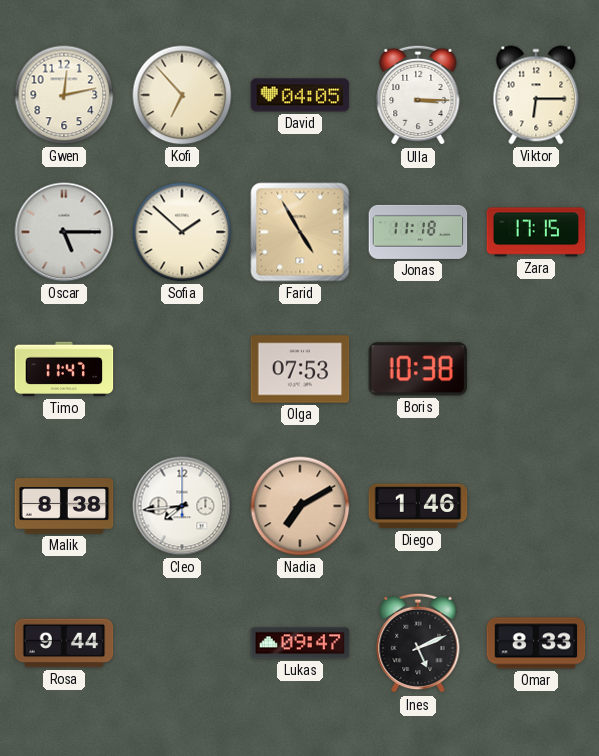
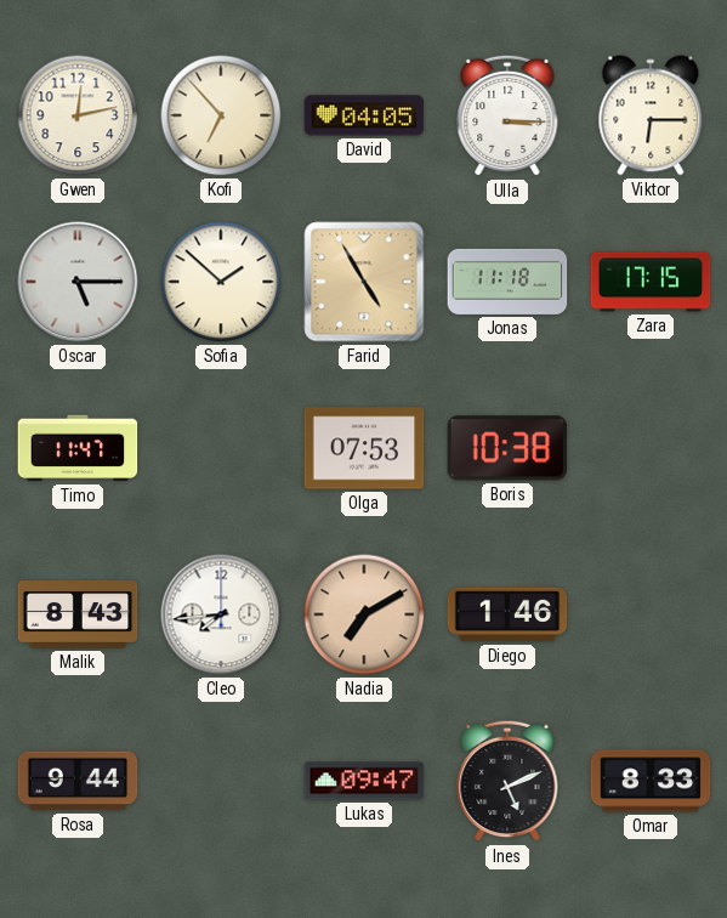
Malik: 8:38 -> 8:43
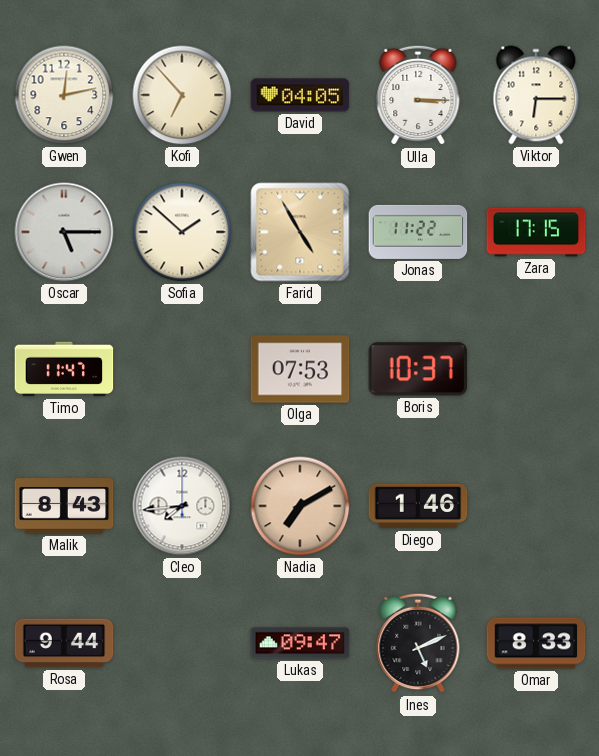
Jonas: 11:18 -> 11:22
Boris: 10:38 -> 10:37
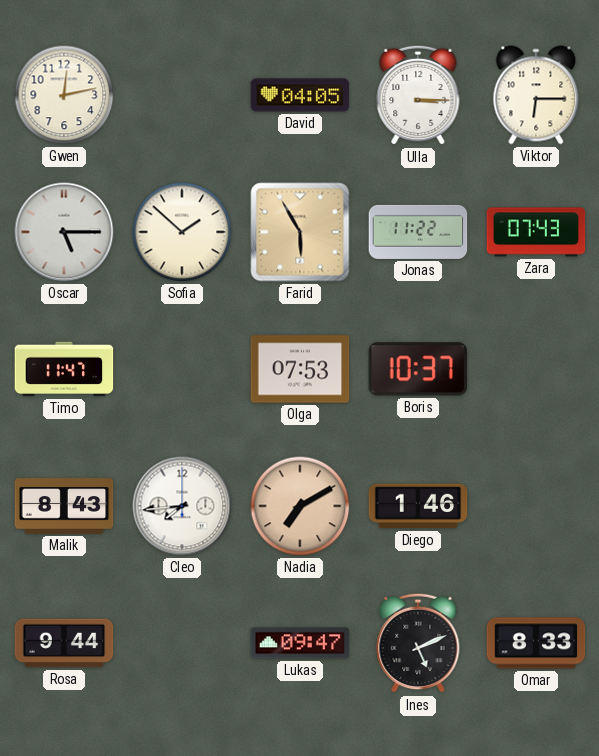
Kofi: 6:53 -> none
Farid: 4:55 -> 5:55
Zara: 17:15 -> 07:43
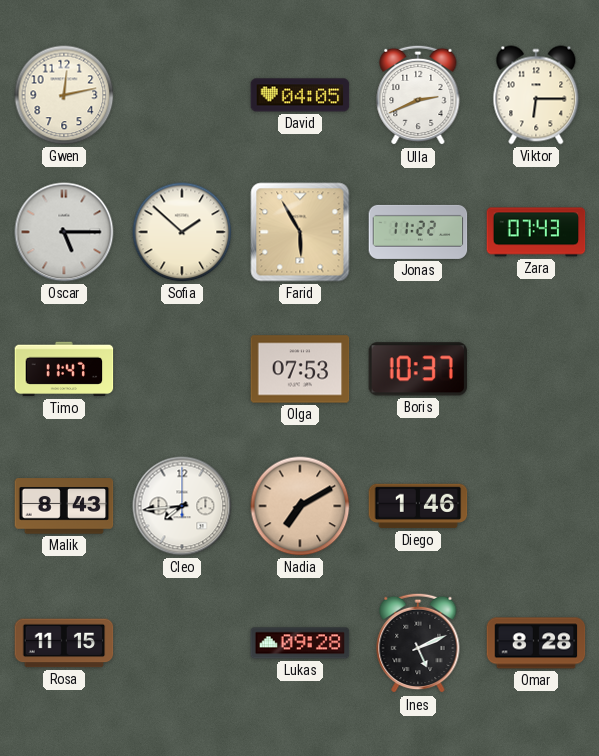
Ulla: 3:15 -> 2:41
Rosa: 9:44 -> 11:15
Lukas: 09:47 -> 09:28
Omar: 8:33 -> 8:28
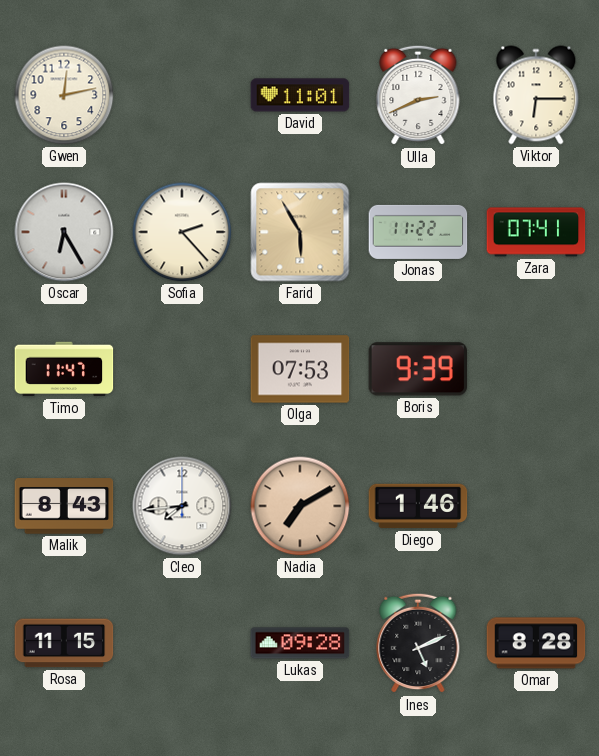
David: 04:05 -> 11:01
Oscar: 5:15 -> 6:25
Sofia: 1:52 -> 2:23
Zara: 07:43 -> 07:41
Boris: 10:37 -> 9:39
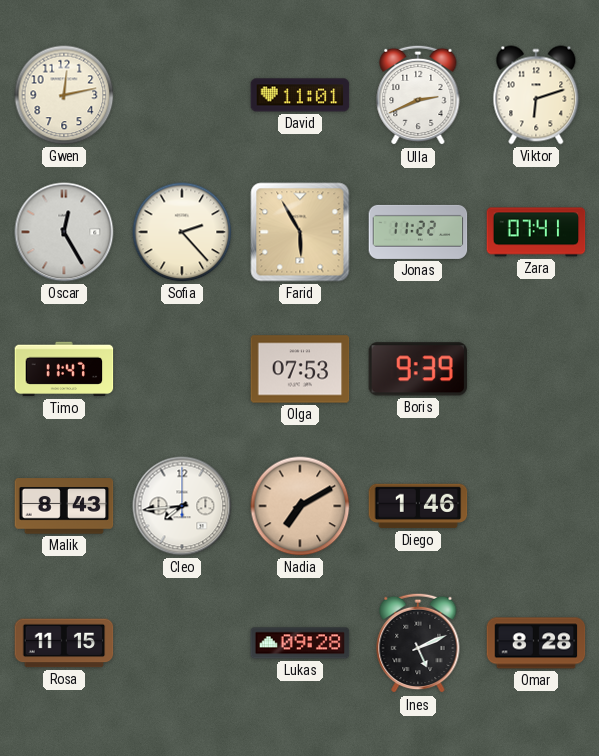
Viktor: 6:15 -> 6:12
Oscar: 6:25 -> 12:25
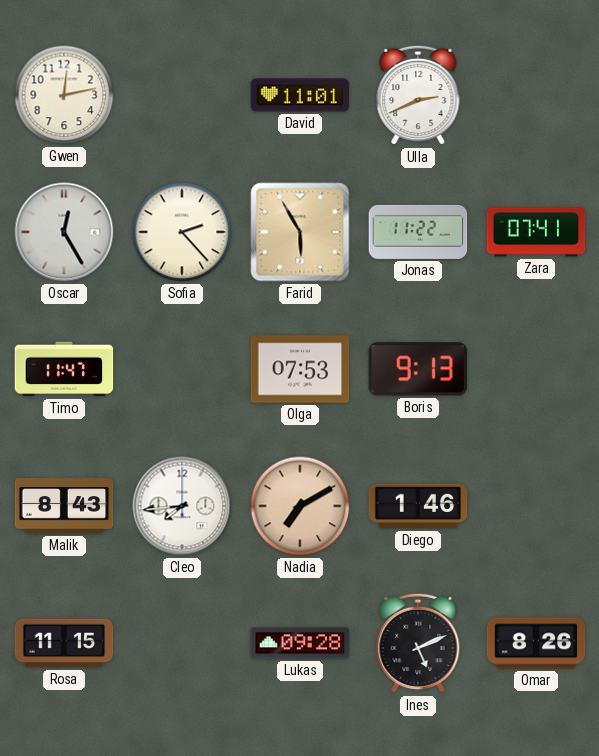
Viktor: 6:12 -> none
Boris: 9:39 -> 9:13
Omar: 8:28 -> 8:26
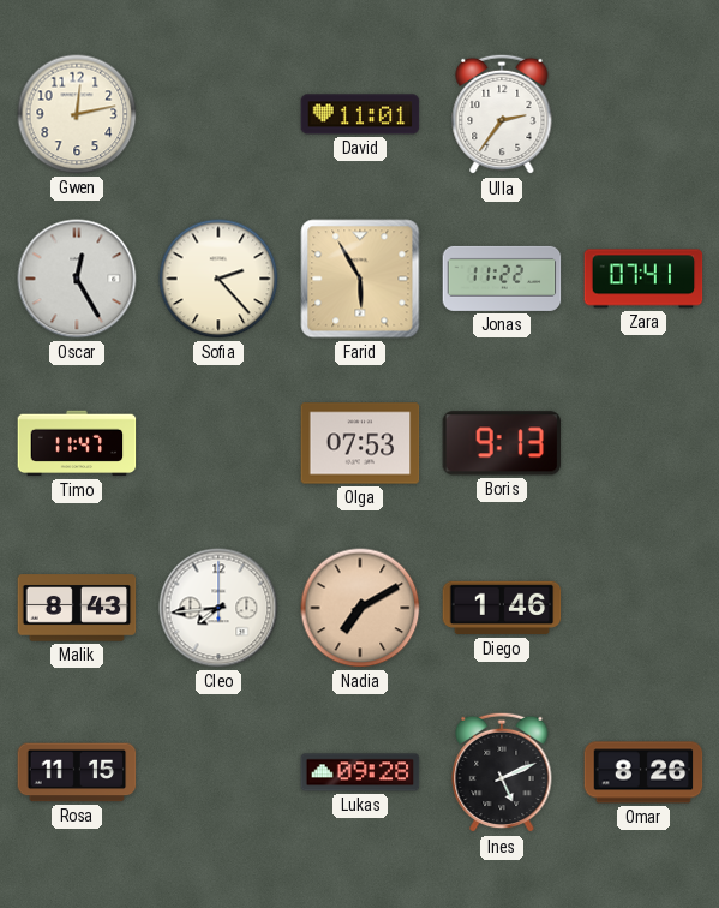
Ulla: 2:41 -> 2:36
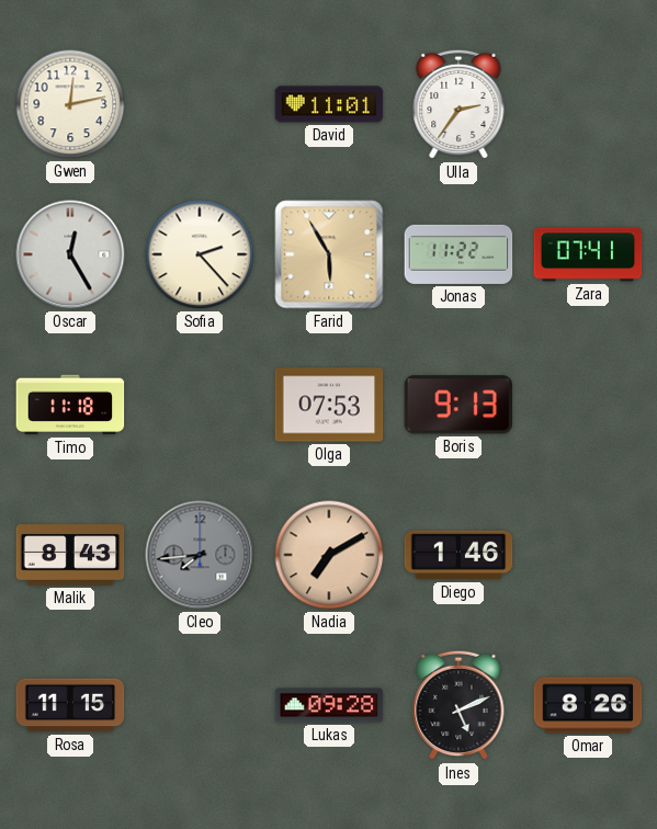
Timo: 11:47 -> 11:18
Cleo dial: white -> grey
